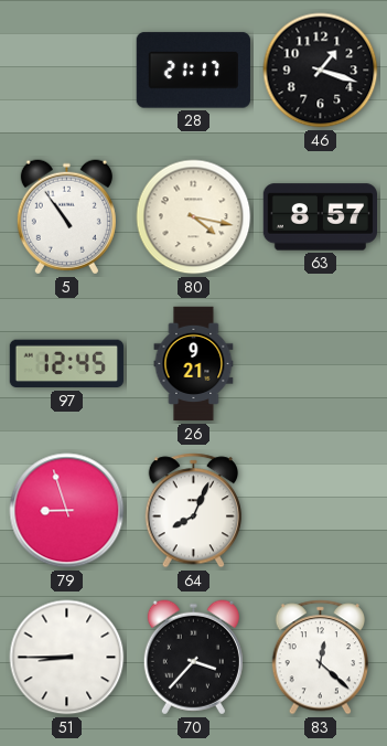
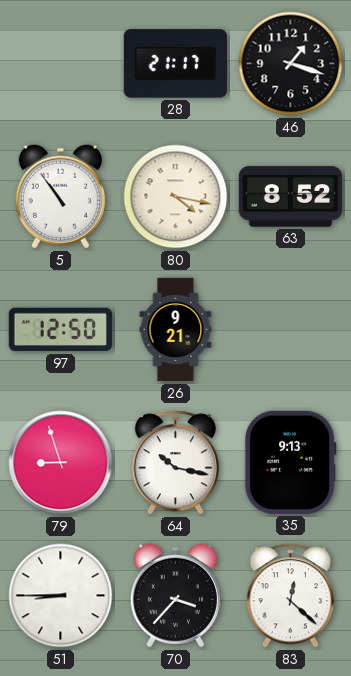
63: 8:57 -> 8:52
97: 12:45 -> 12:50
64: 8:04 -> 10:17
35: none -> 9:13
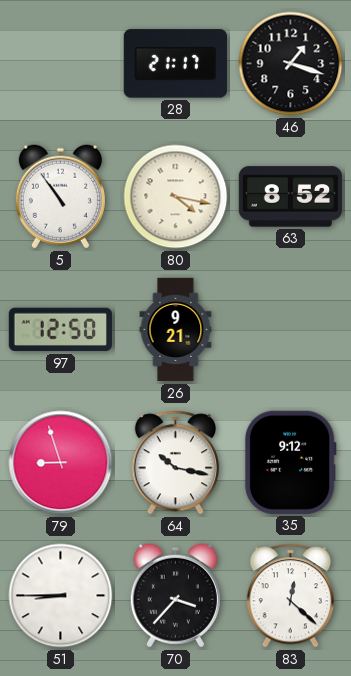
35: 9:13 -> 9:12
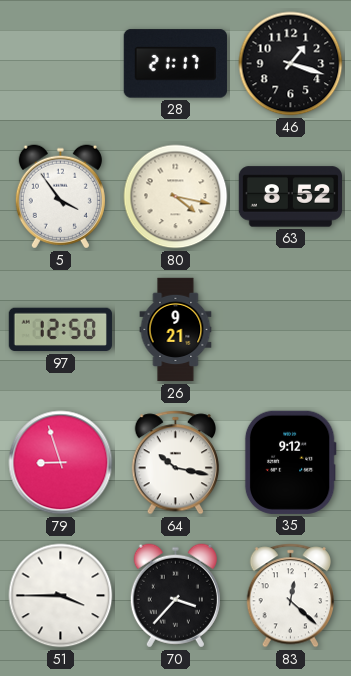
5: 10:54 -> 3:54
51: 8:45 -> 3:45
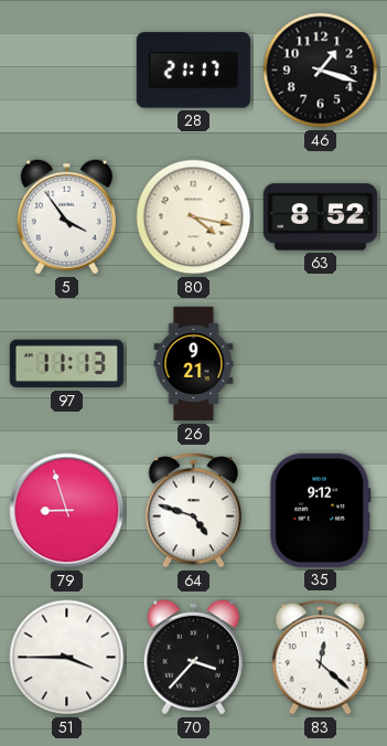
97: 12:50 -> 11:13
64: 10:17 -> 4:48
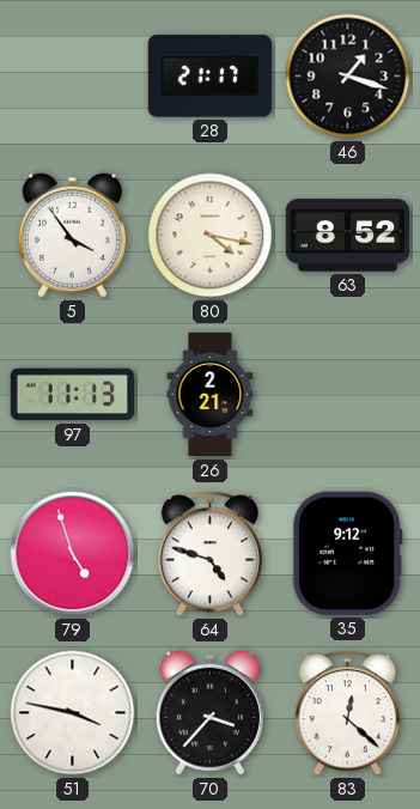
26: 9:21 -> 2:21
79: 8:57 -> 4:57
51: 3:45 -> 3:47
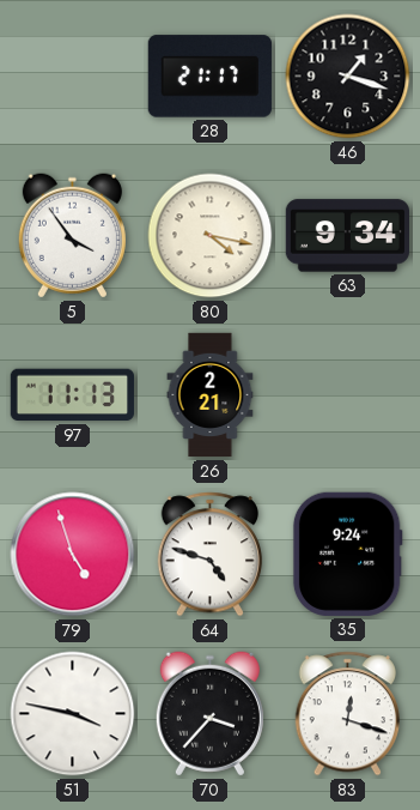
63: 8:52 -> 9:34
35: 9:12 -> 9:24
83: 12:22 -> 12:18
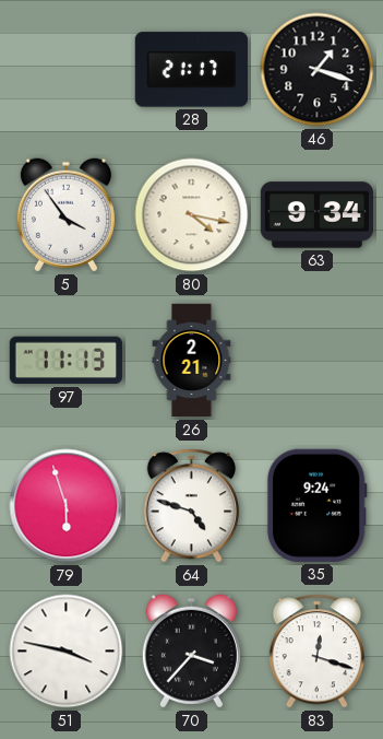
79: 4:57 -> 5:57
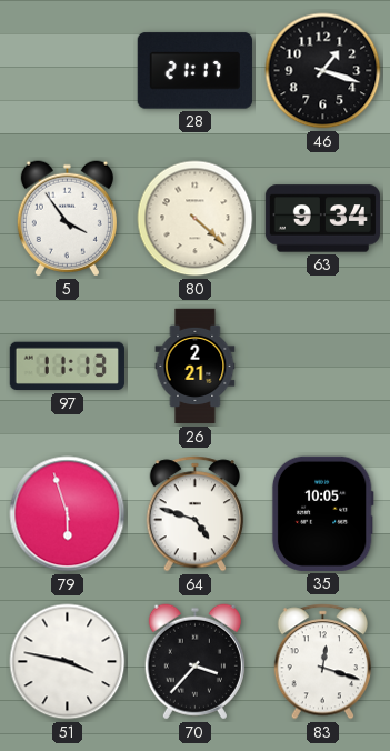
80: 4:17 -> 4:22
35: 9:24 -> 10:05
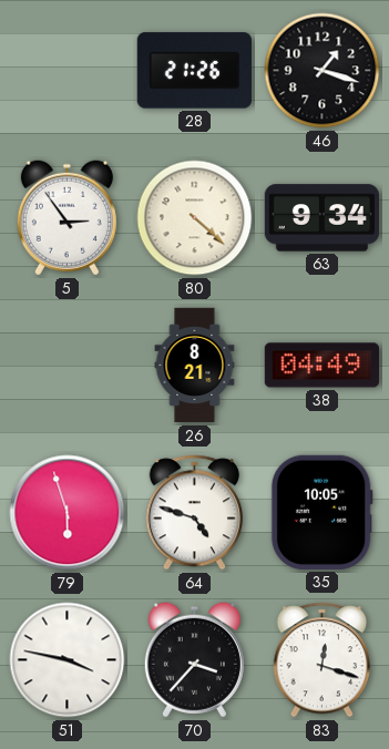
28: 21:17 -> 21:26
5: 3:54 -> 2:54
97: 11:13 -> none
26: 2:21 -> 8:21
38: none -> 04:49
